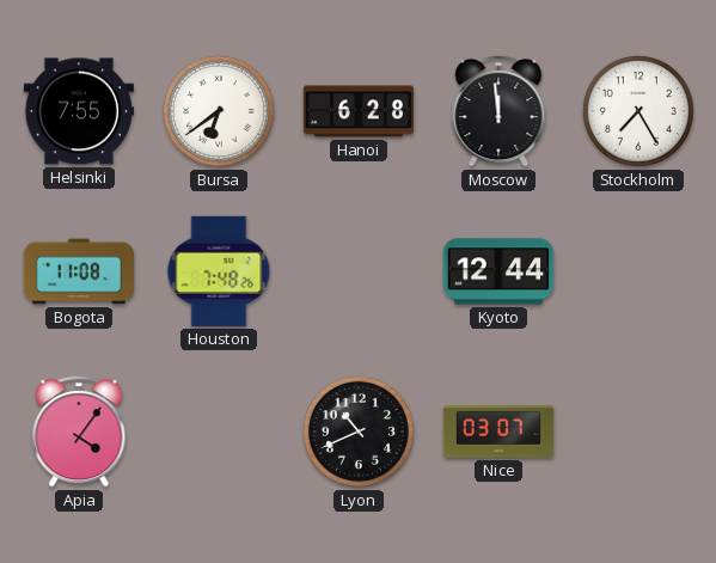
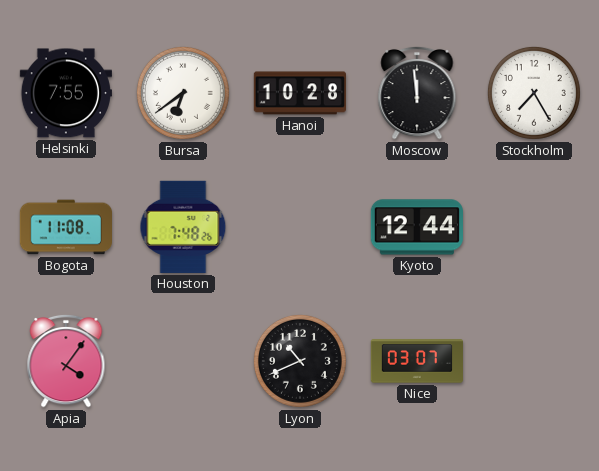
Hanoi: 6:28 -> 10:28
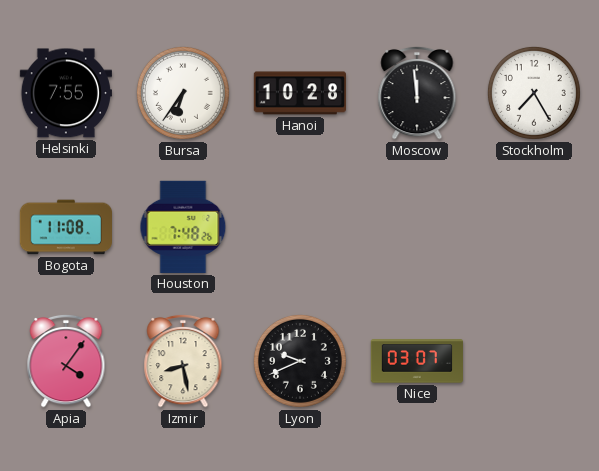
Bursa: 6:39 -> 6:36
Kyoto: 12:44 -> none
Izmir: none -> 8:28
Lyon: 10:41 -> 9:41
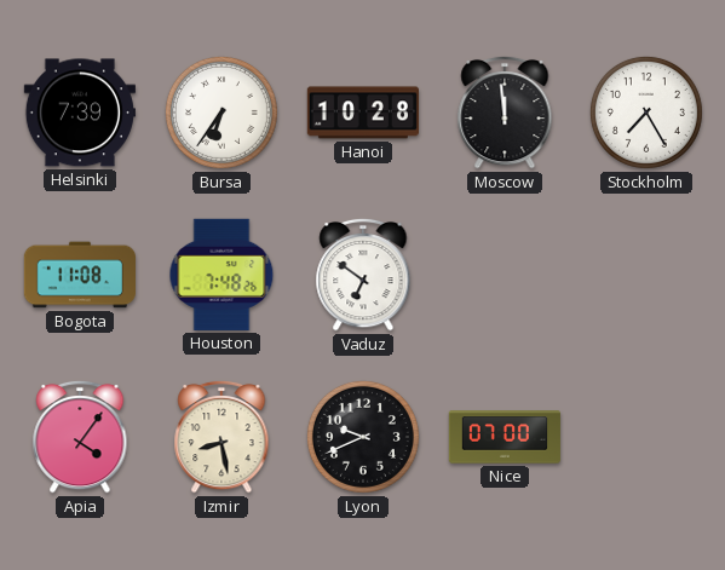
Helsinki: 7:55 -> 7:39
Vaduz: none -> 6:51
Nice: 03:07 -> 07:00
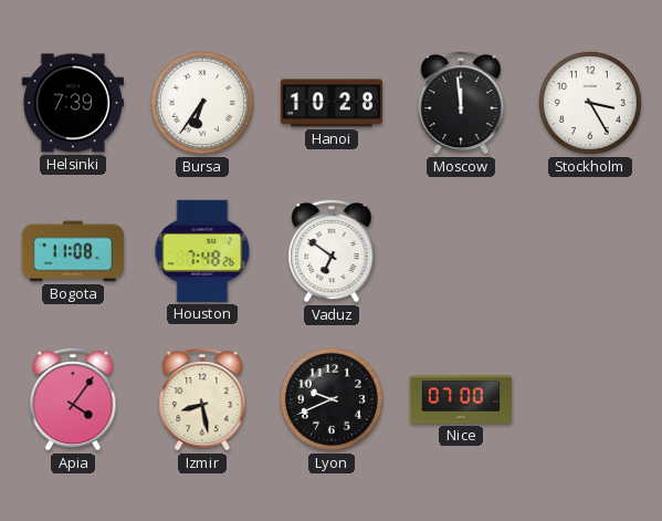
Stockholm: 7:25 -> 3:25
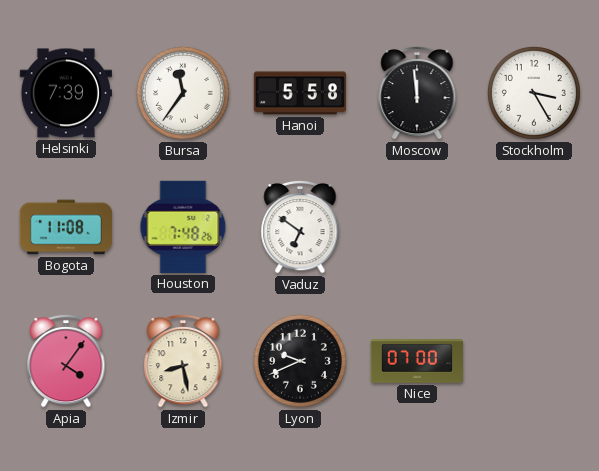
Bursa: 6:36 -> 11:36
Hanoi: 10:28 -> 5:58
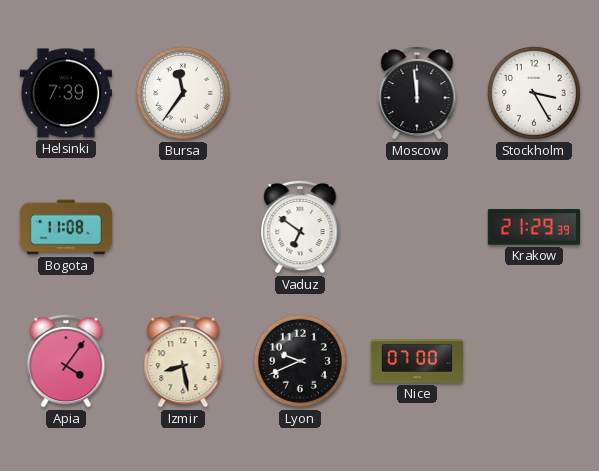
Hanoi: 5:58 -> none
Houston: 7:48 -> none
Krakow: none -> 21:29
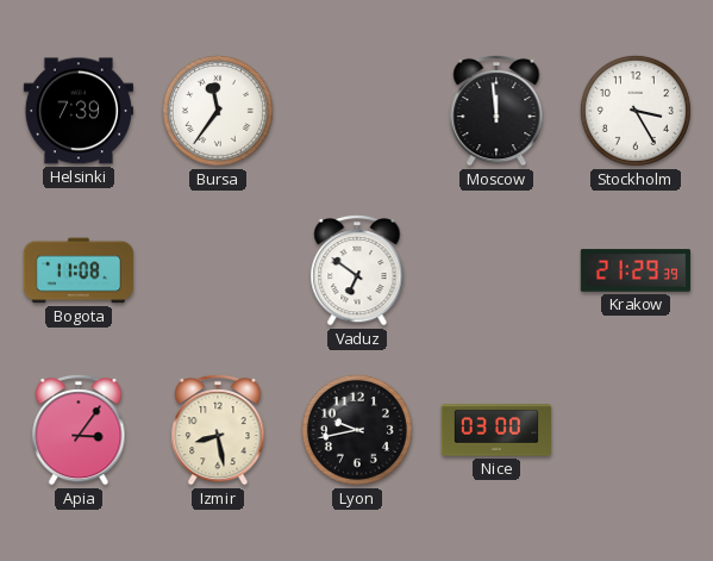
Apia: 4:06 -> 3:06
Lyon: 9:41 -> 9:43
Nice: 07:00 -> 03:00
